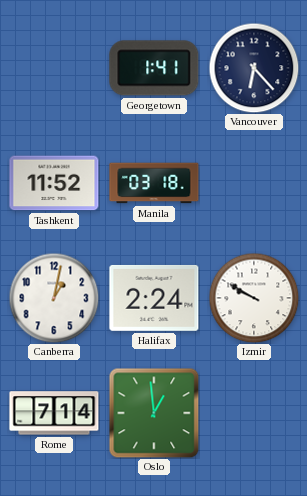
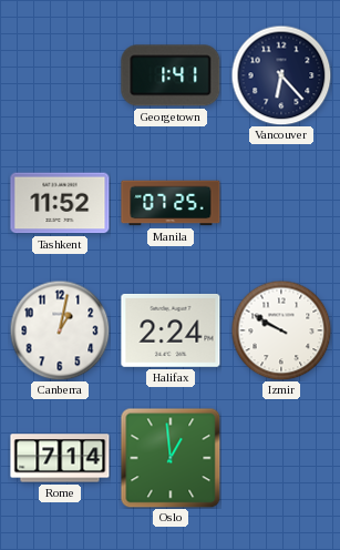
Manila: 03:18 -> 07:25
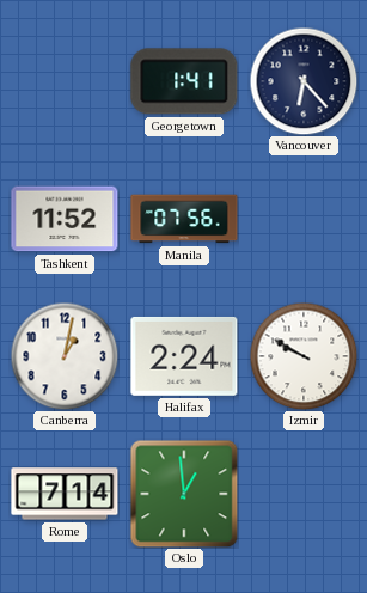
Manila: 07:25 -> 07:56
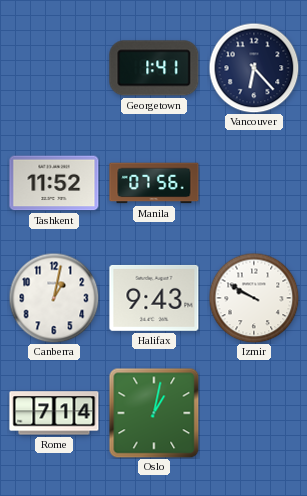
Halifax: 2:24 -> 9:43
Oslo: 12:59 -> 1:02
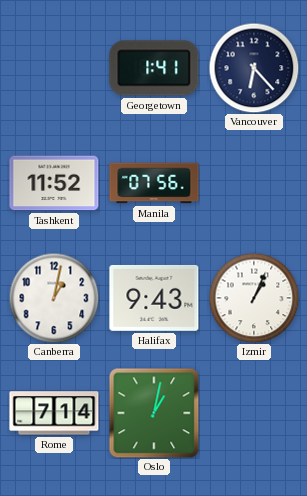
Izmir: 9:50 -> 1:04
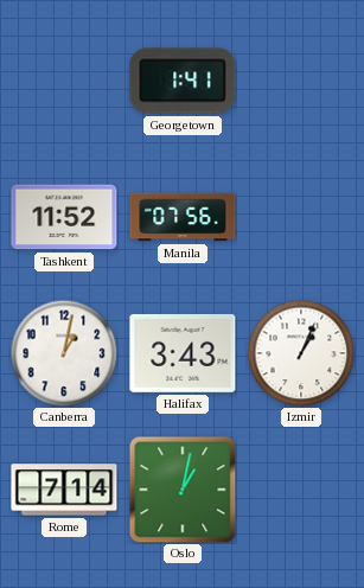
Vancouver: 6:23 -> none
Halifax: 9:43 -> 3:43
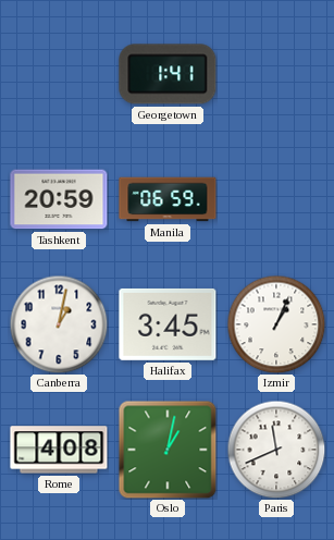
Tashkent: 11:52 -> 20:59
Manila: 07:56 -> 06:59
Halifax: 3:43 -> 3:45
Rome: 7:14 -> 4:08
Paris: none -> 11:41
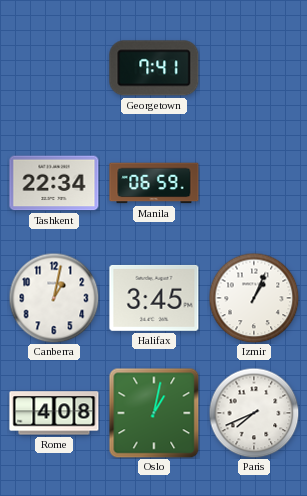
Georgetown: 1:41 -> 7:41
Tashkent: 20:59 -> 22:34
Paris: 11:41 -> 7:41
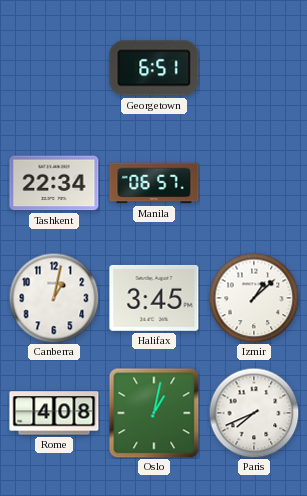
Georgetown: 7:41 -> 6:51
Manila: 06:59 -> 06:57
Izmir: 1:04 -> 1:08
